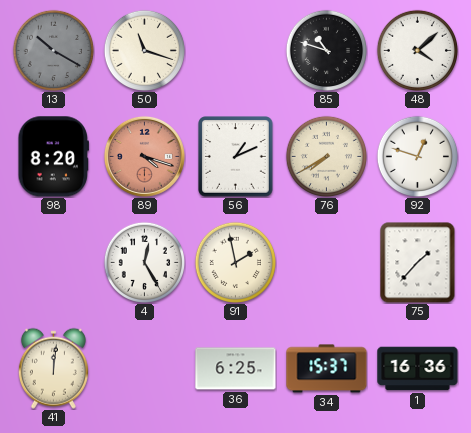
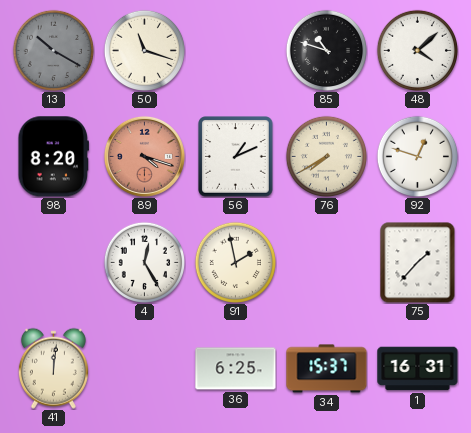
1: 16:36 -> 16:31
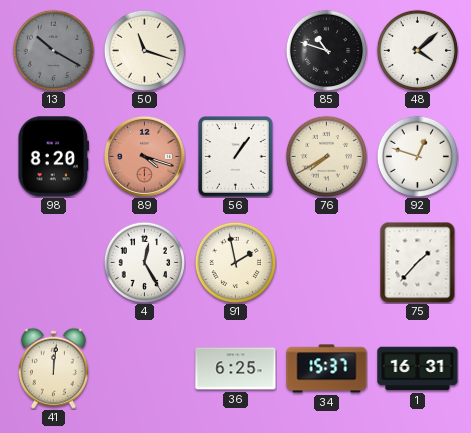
56: 1:11 -> 1:06
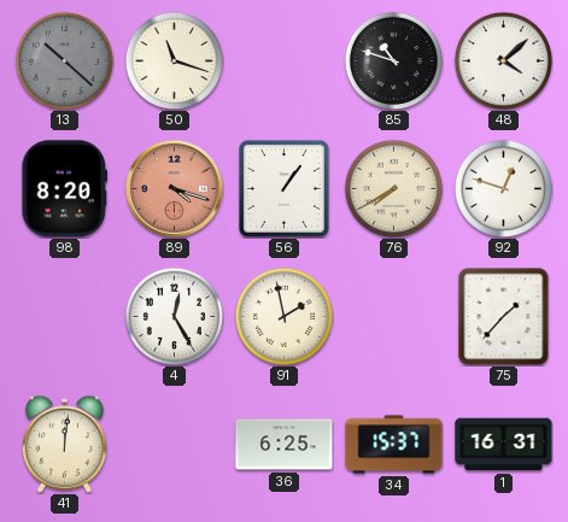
13: 10:20 -> 10:22
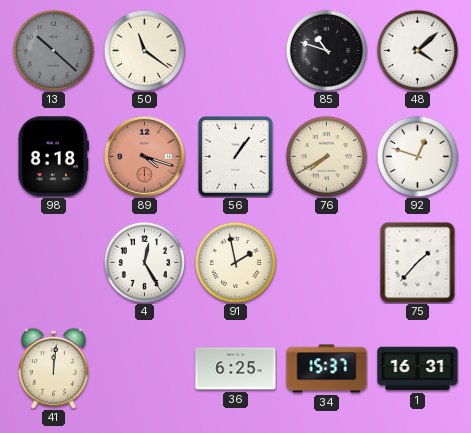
50: 11:18 -> 11:21
98: 8:20 -> 8:18
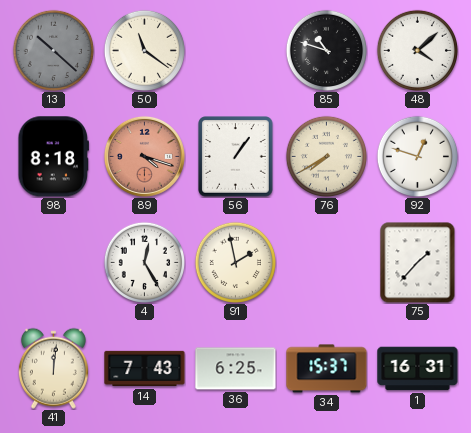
14: none -> 7:43
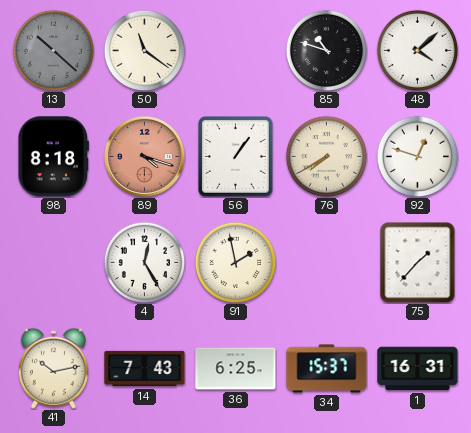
41: 12:01 -> 10:13
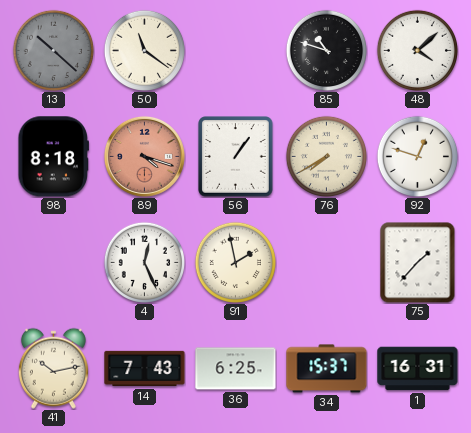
4: 12:25 -> 12:26
